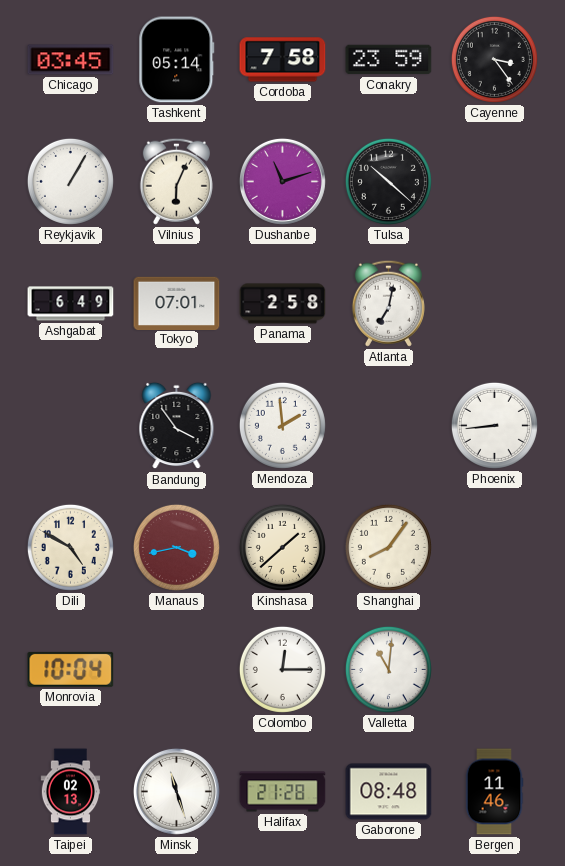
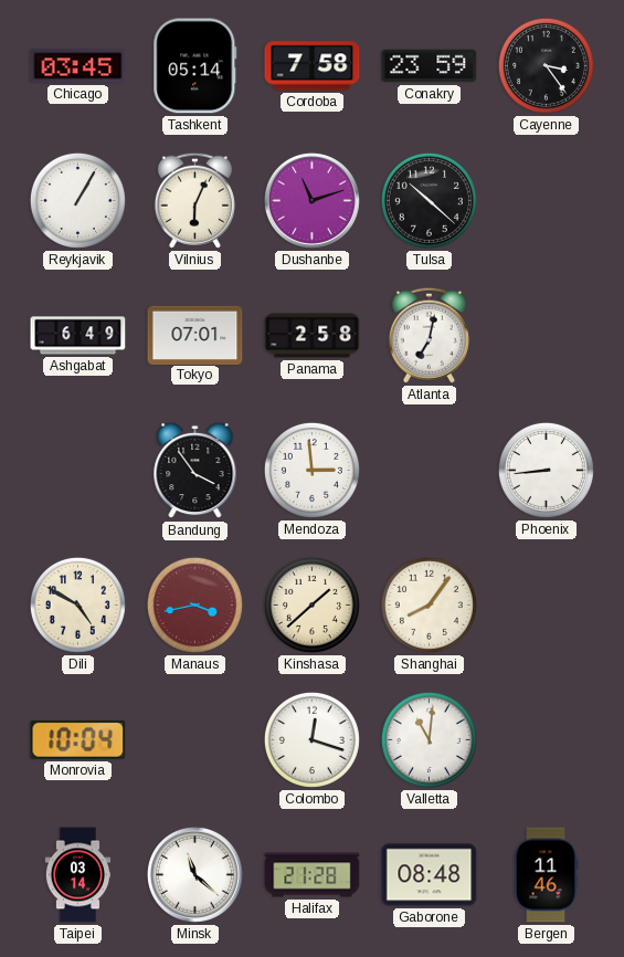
Mendoza: 1:59 -> 2:59
Colombo: 12:15 -> 12:18
Taipei: 02:13 -> 03:14
Minsk: 11:27 -> 11:22
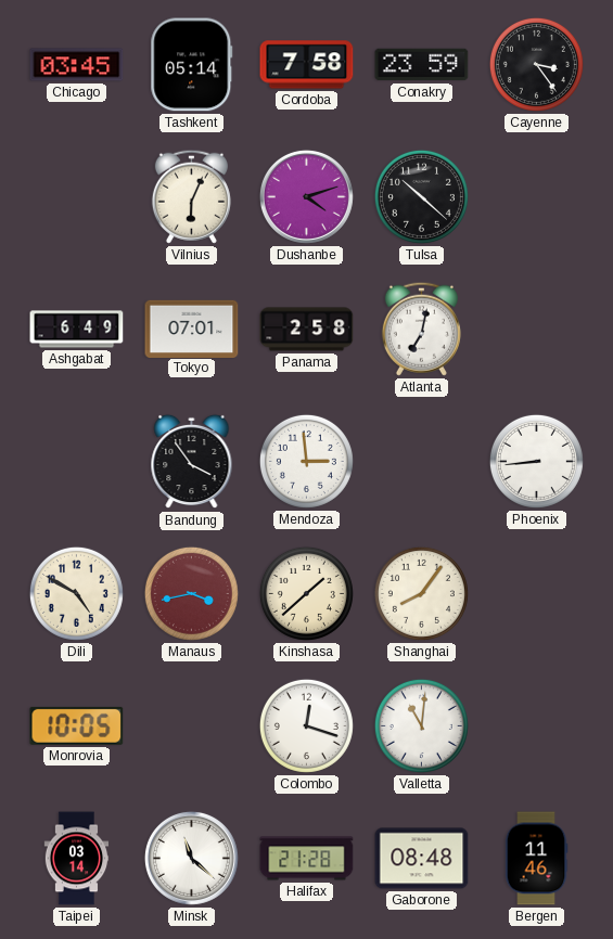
Reykjavik: 1:05 -> none
Dushanbe: 11:12 -> 4:12
Monrovia: 10:04 -> 10:05
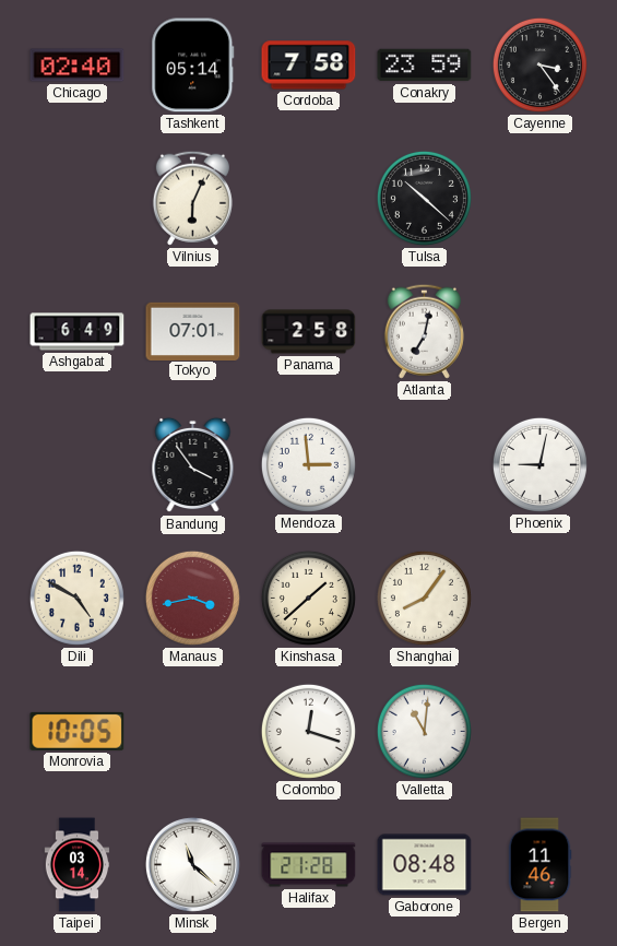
Chicago: 03:45 -> 02:40
Dushanbe: 4:12 -> none
Phoenix: 8:44 -> 9:02
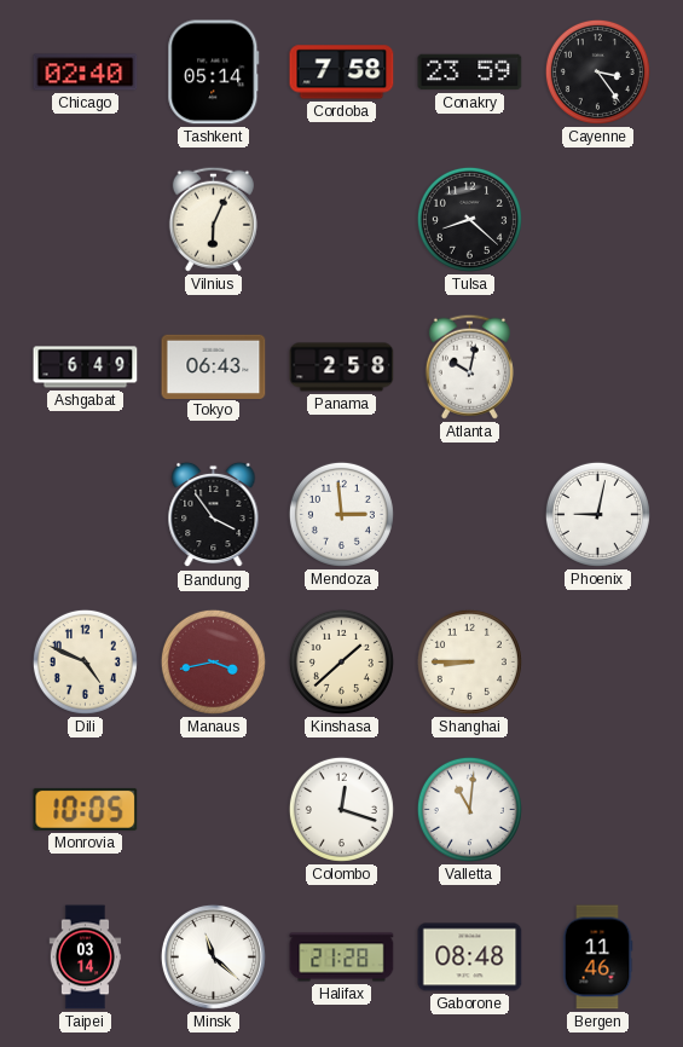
Tulsa: 10:22 -> 8:22
Tokyo: 07:01 -> 06:43
Atlanta: 7:02 -> 10:02
Dili: 4:50 -> 4:49
Shanghai: 8:06 -> 8:45
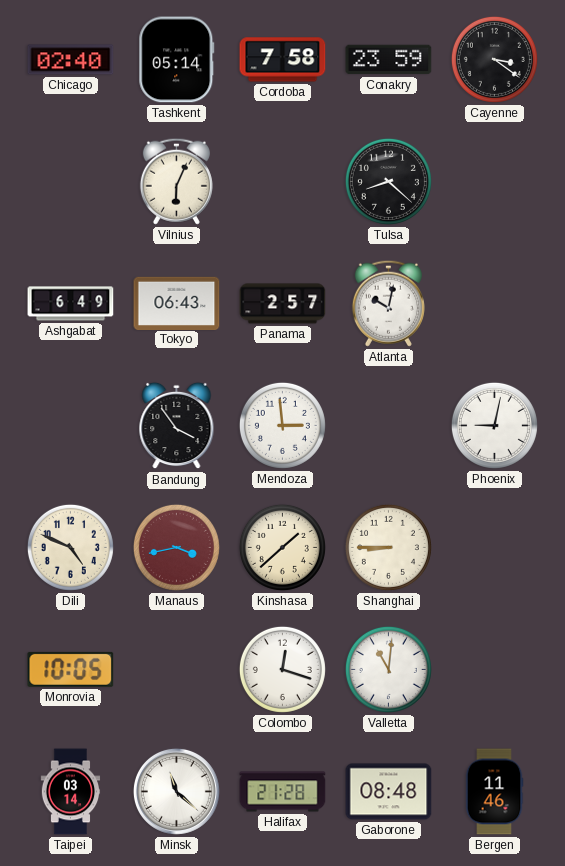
Cayenne: 3:24 -> 3:21
Panama: 2:58 -> 2:57
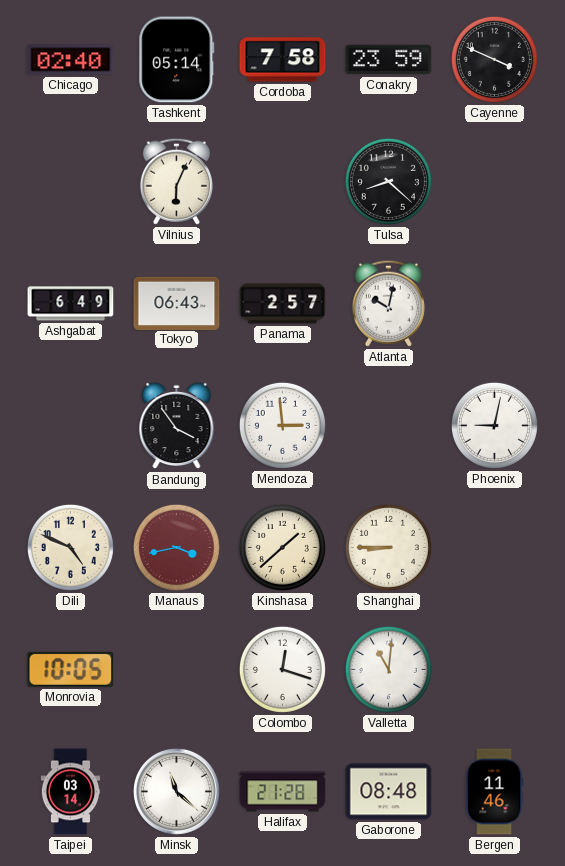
Cayenne: 3:21 -> 3:49
